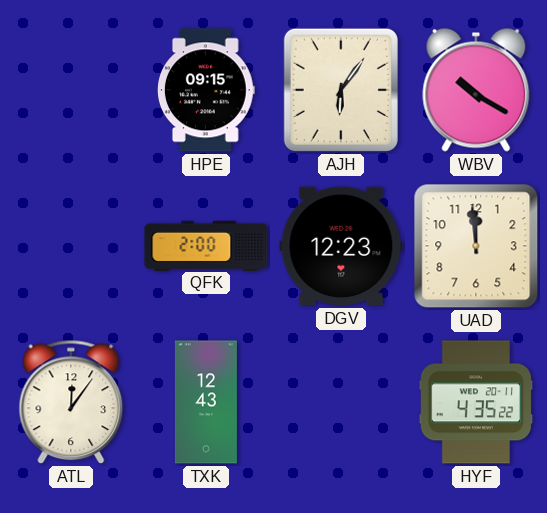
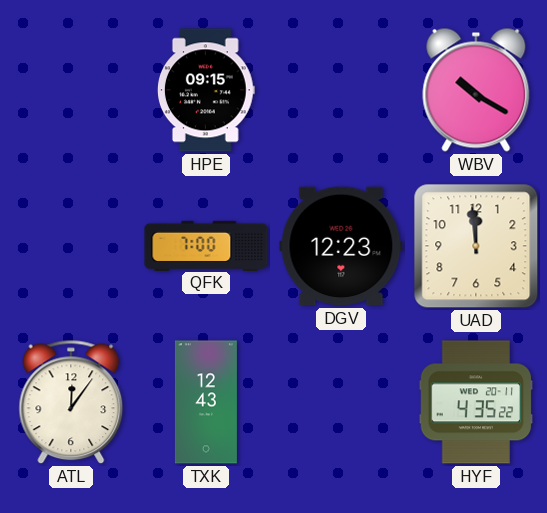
AJH: 6:06 -> none
QFK: 2:00 -> 7:00
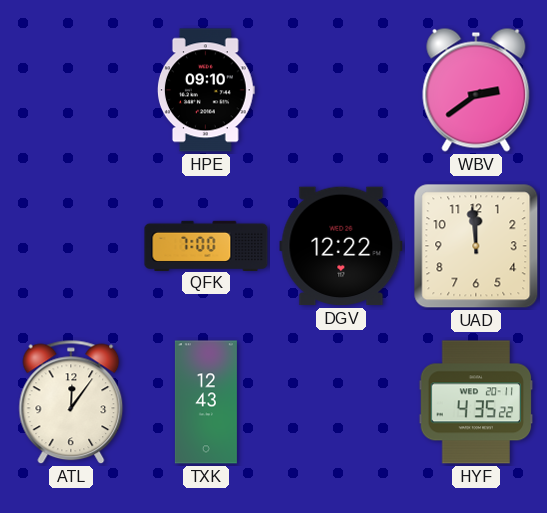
HPE: 09:15 -> 09:10
WBV: 10:20 -> 2:39
DGV: 12:23 -> 12:22
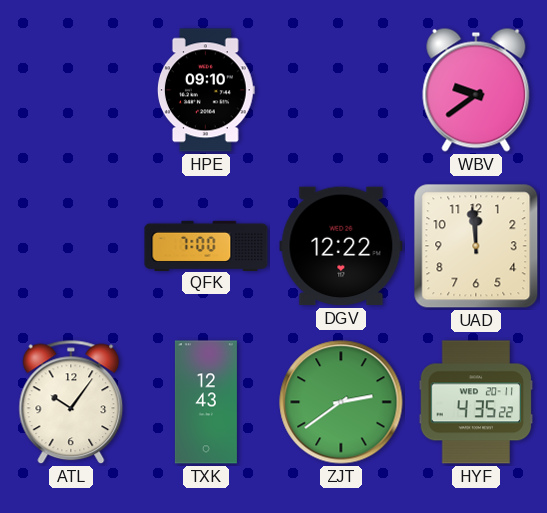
WBV: 2:39 -> 9:39
ATL: 12:06 -> 10:06
ZJT: none -> 2:39
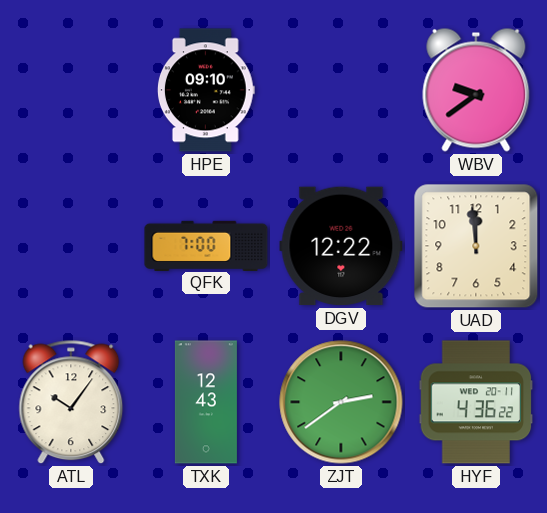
HYF: 4:35 -> 4:36
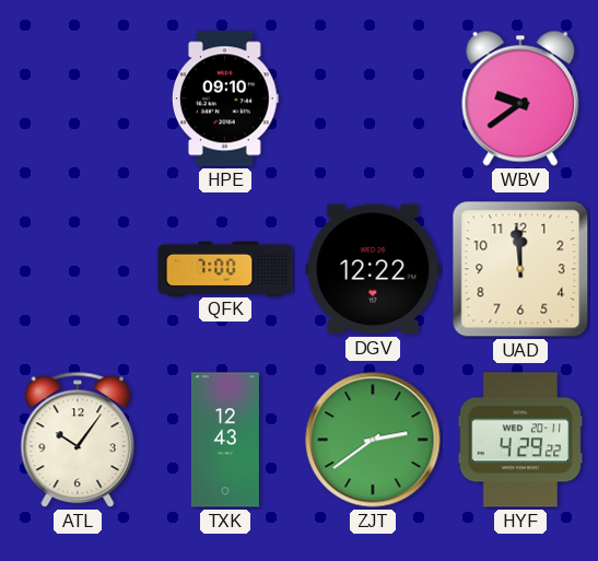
HYF: 4:36 -> 4:29
